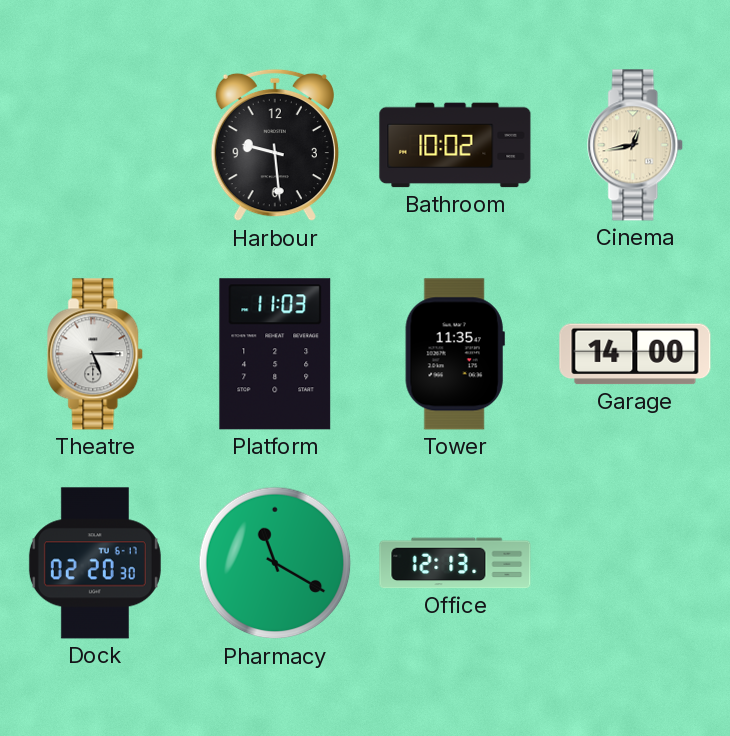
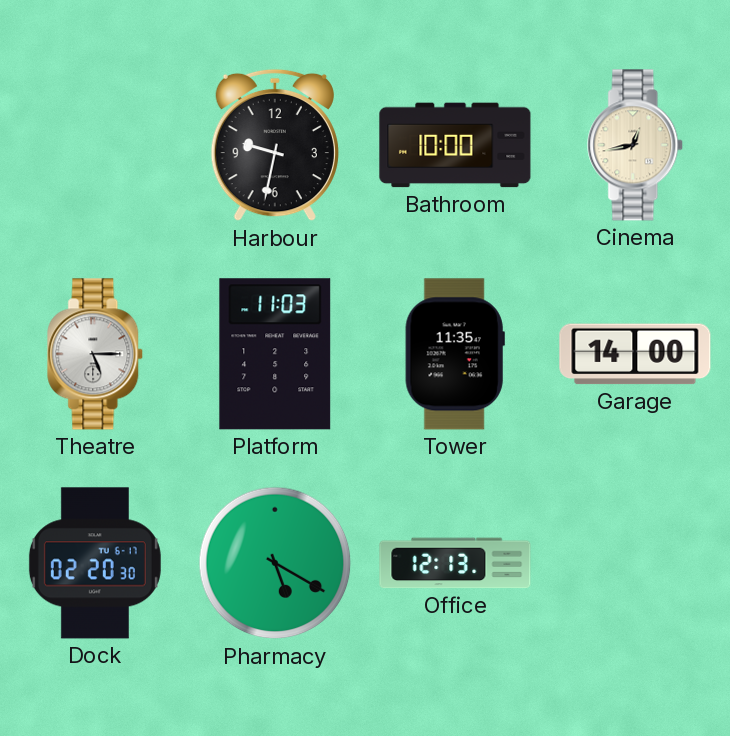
Harbour: 9:29 -> 9:32
Bathroom: 10:02 -> 10:00
Pharmacy: 11:20 -> 5:20
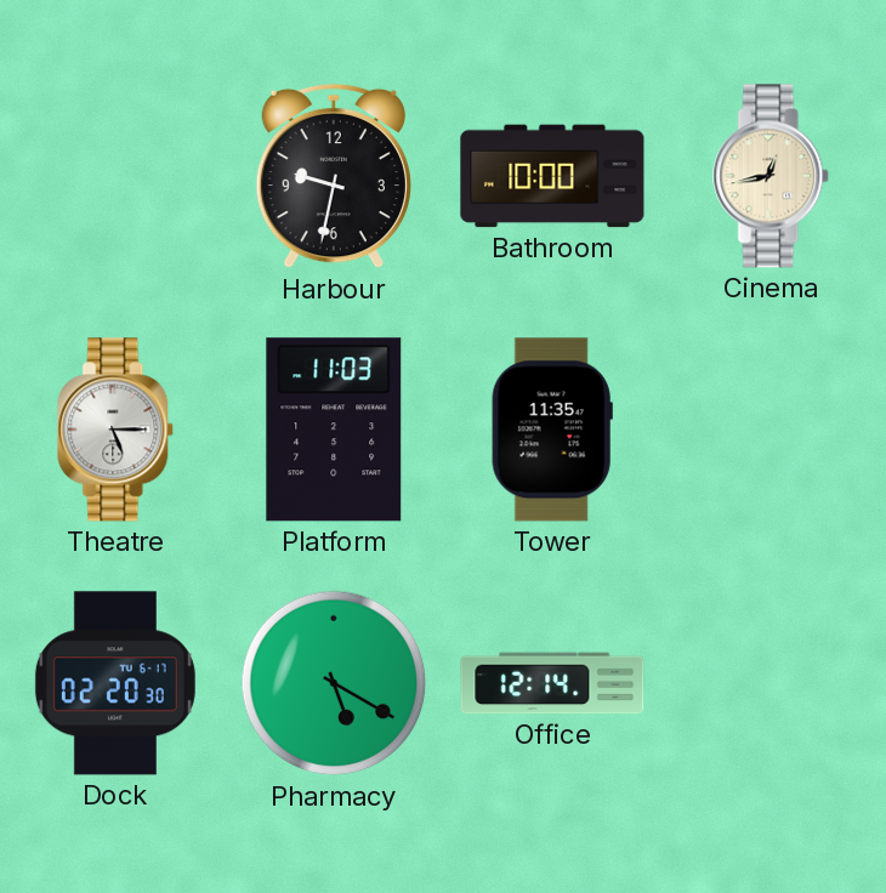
Garage: 14:00 -> none
Office: 12:13 -> 12:14
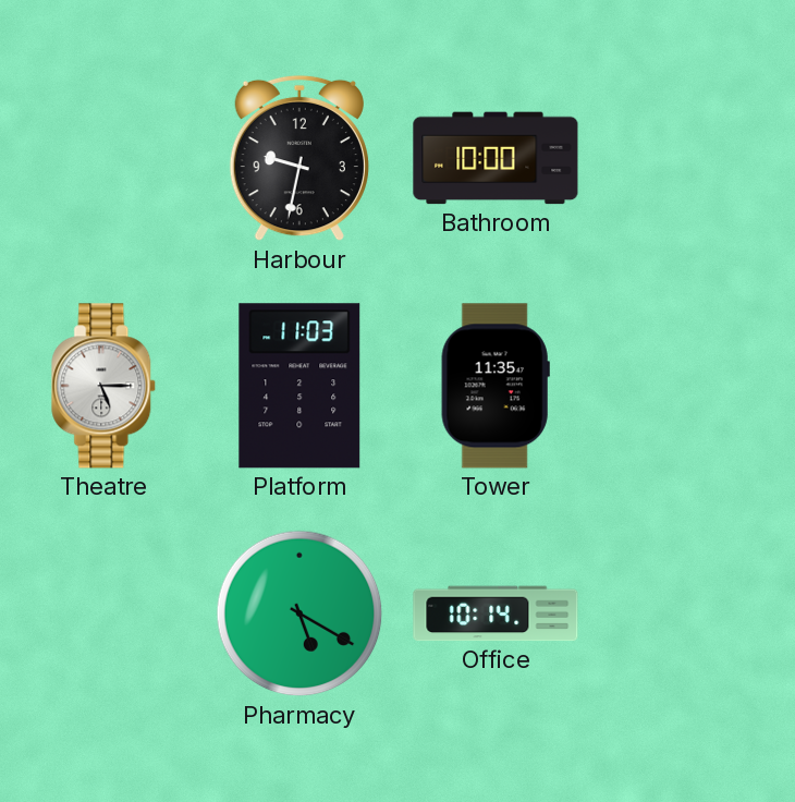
Cinema: 12:43 -> none
Dock: 02:20 -> none
Office: 12:14 -> 10:14
